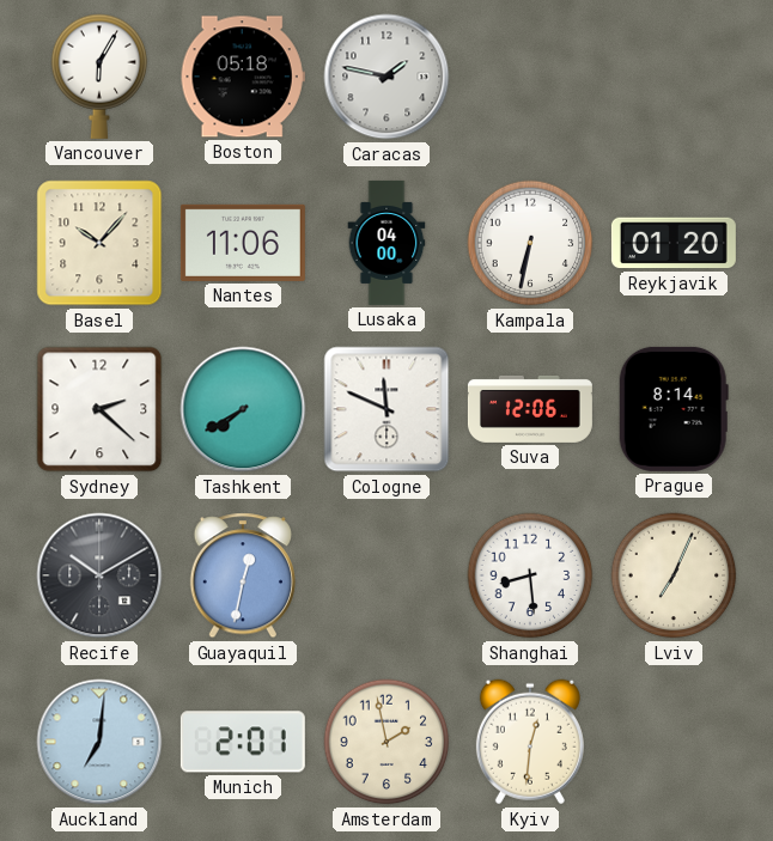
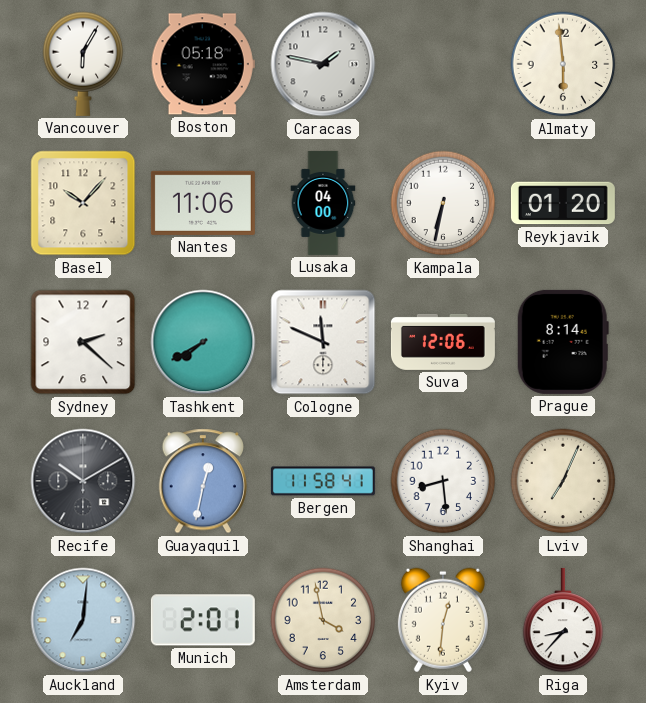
Almaty: none -> 5:59
Bergen: none -> 11:58
Amsterdam: 1:58 -> 3:58
Riga: none -> 8:37
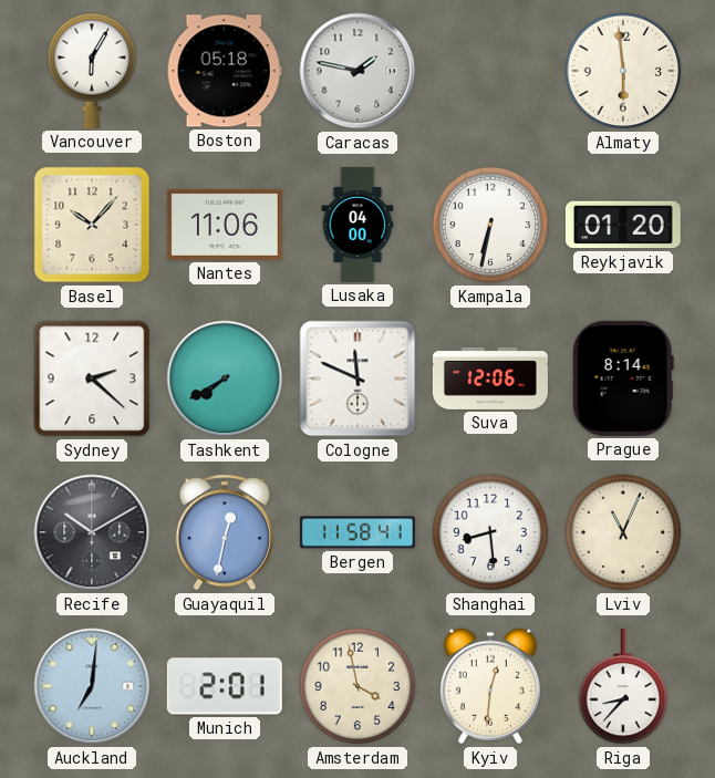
Lviv: 7:04 -> 11:04
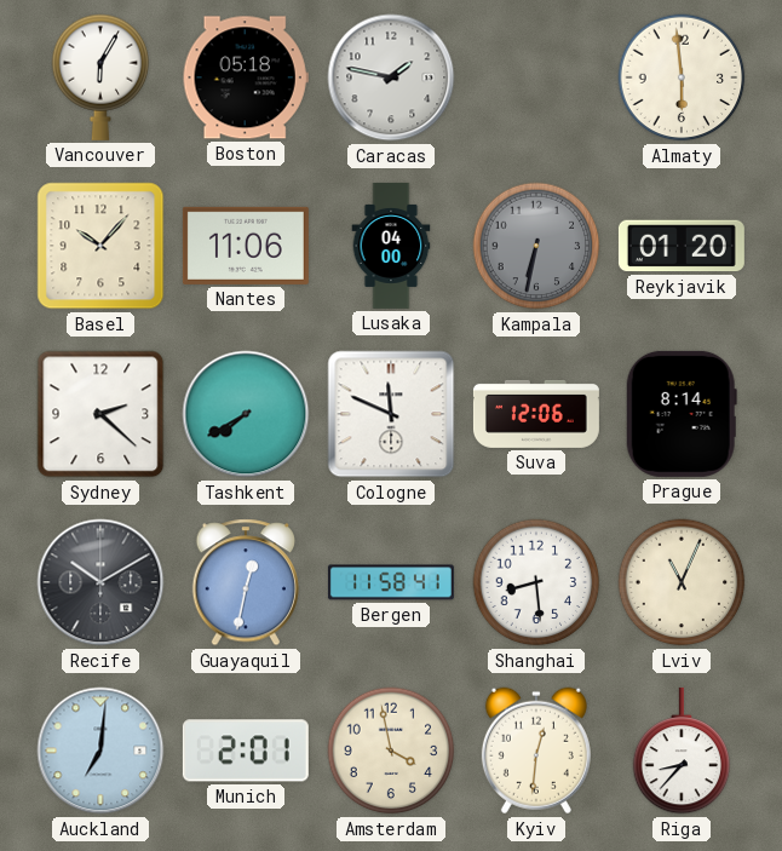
Kampala dial: white -> grey
